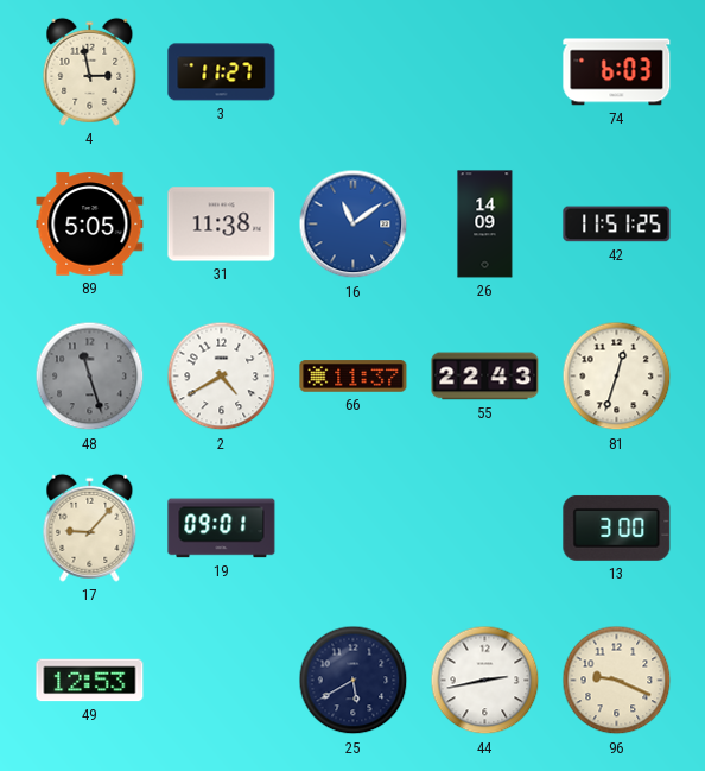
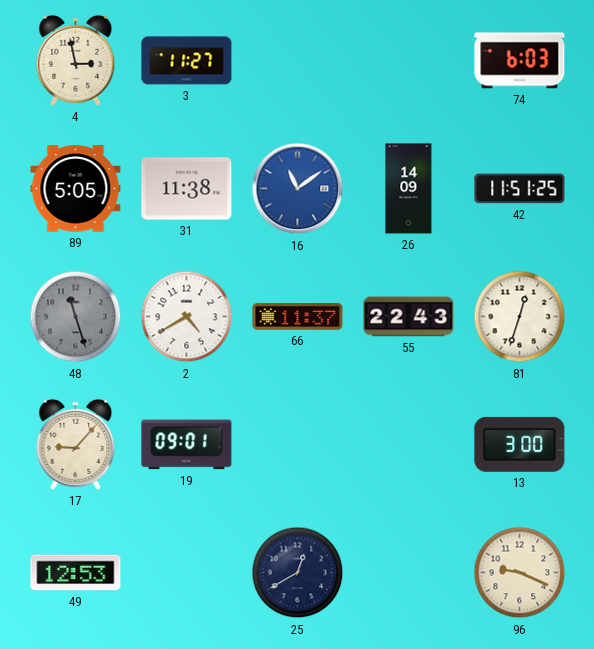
25: 5:40 -> 12:40
44: 2:43 -> none
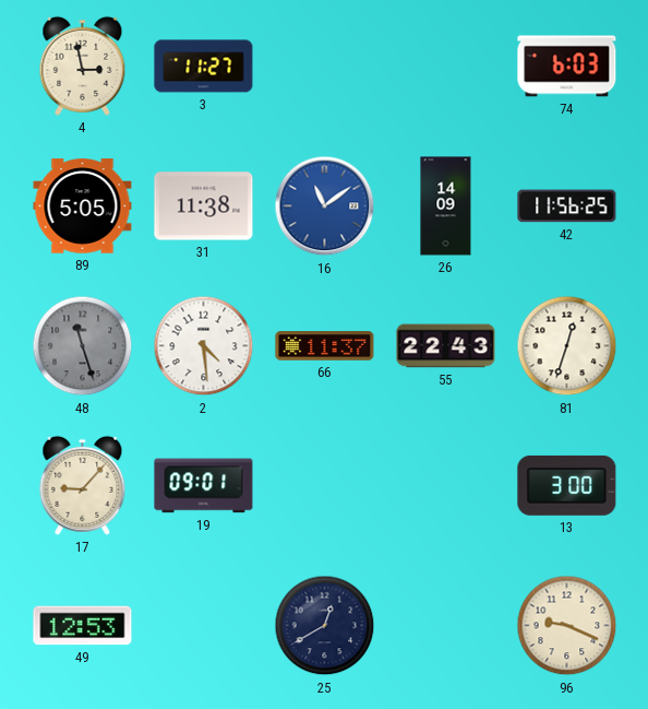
42: 11:51 -> 11:56
2: 4:40 -> 4:29
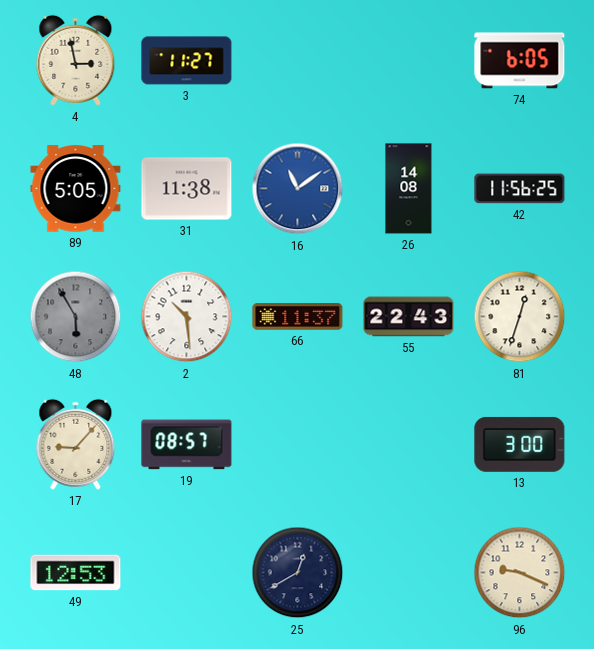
74: 6:03 -> 6:05
26: 14:09 -> 14:08
48: 11:27 -> 5:55
2: 4:29 -> 10:29
19: 09:01 -> 08:57
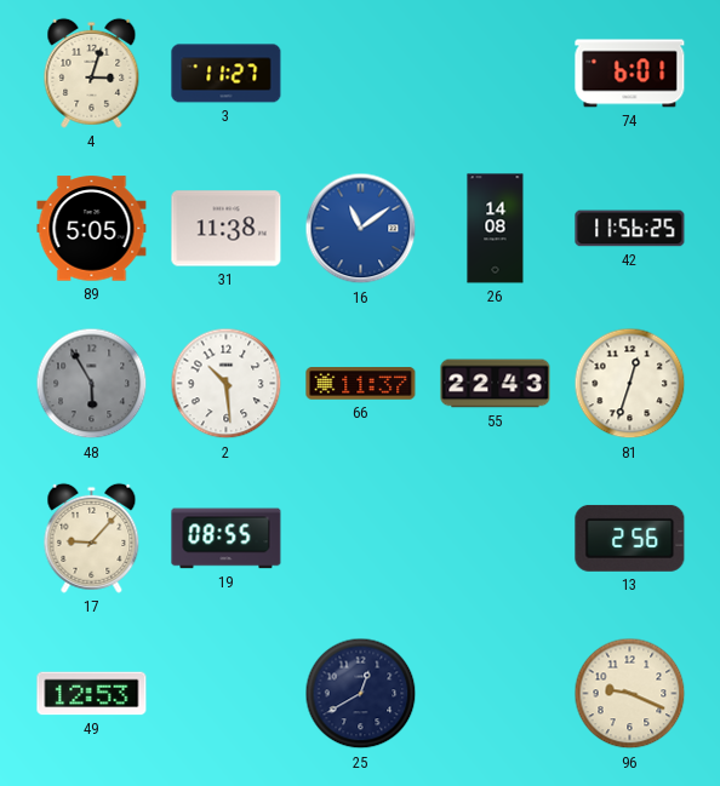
4: 2:58 -> 3:03
74: 6:05 -> 6:01
19: 08:57 -> 08:55
13: 3:00 -> 2:56
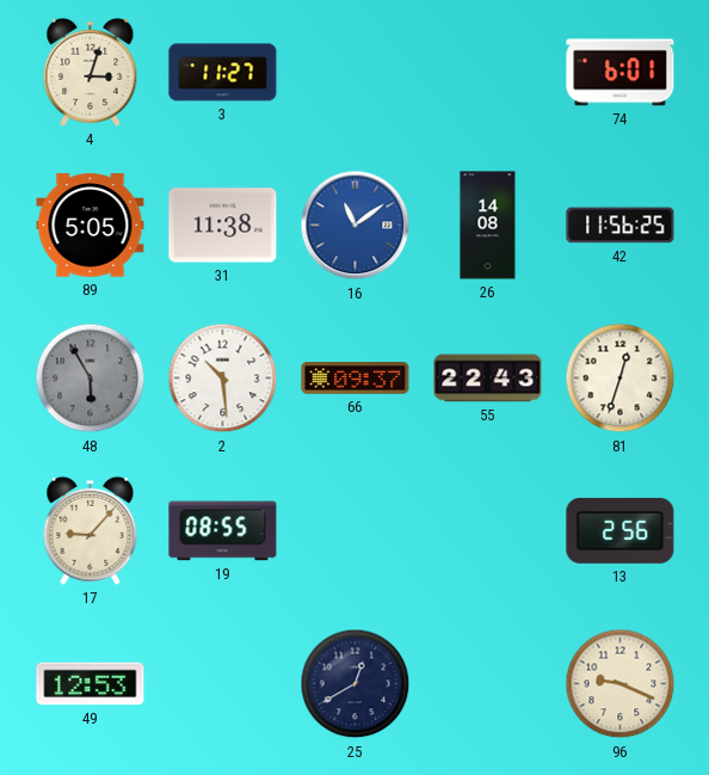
66: 11:37 -> 09:37
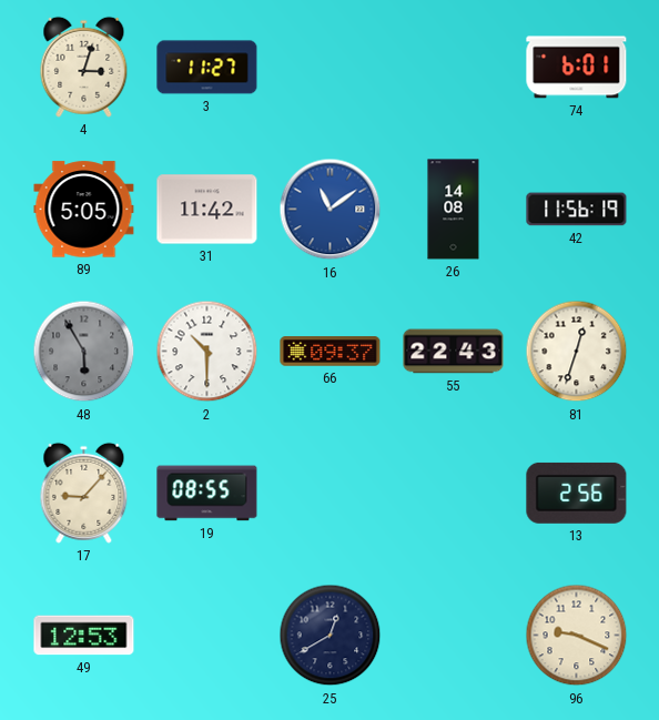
31: 11:38 -> 11:42
42: 11:56:25 -> 11:56:19
2: 10:29 -> 10:30
